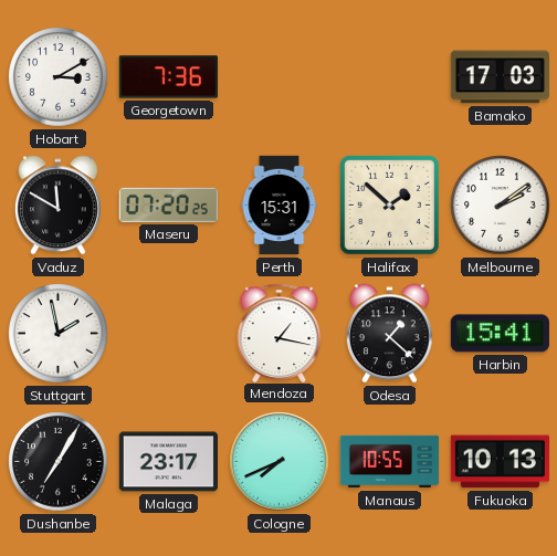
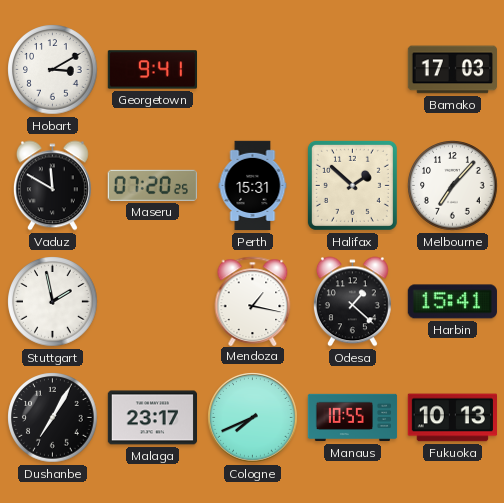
Georgetown: 7:36 -> 9:41
Melbourne: 2:09 -> 7:07
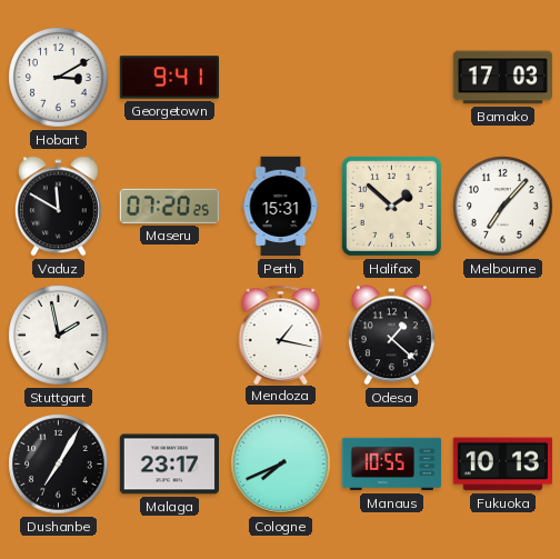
Harbin: 15:41 -> none
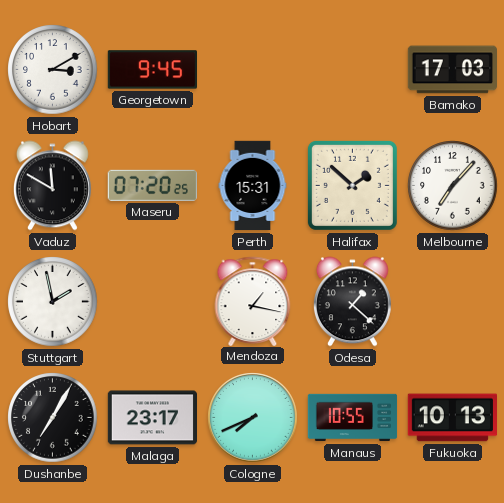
Georgetown: 9:41 -> 9:45
